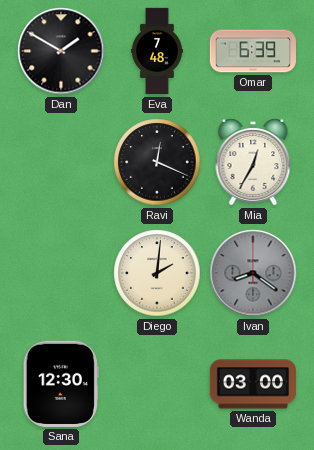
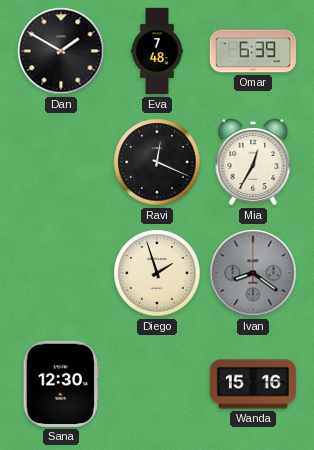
Diego: 2:01 -> 1:57
Wanda: 03:00 -> 15:16
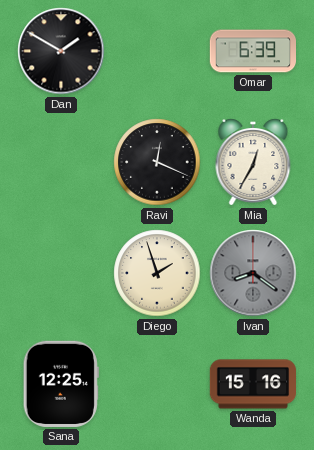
Eva: 7:48 -> none
Sana: 12:30 -> 12:25
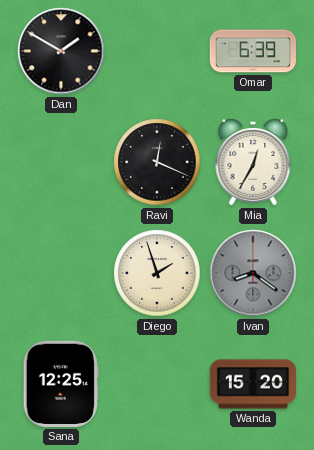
Wanda: 15:16 -> 15:20
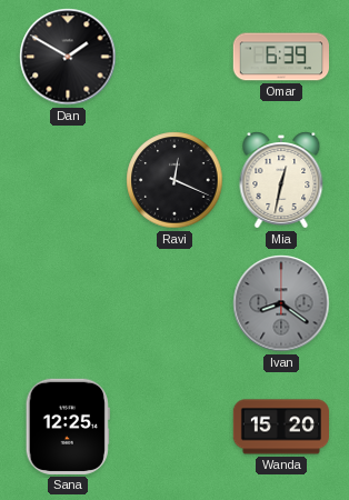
Mia: 12:35 -> 12:32
Diego: 1:57 -> none
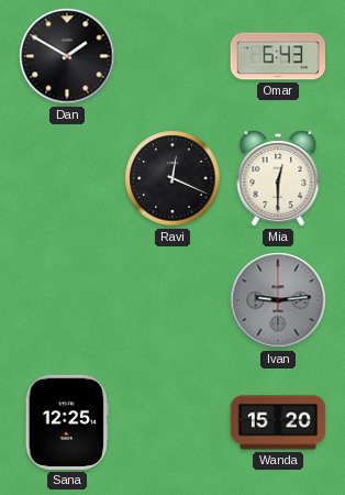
Omar: 6:39 -> 6:43
Mia: 12:32 -> 12:30
Ivan: 8:21 -> 9:14
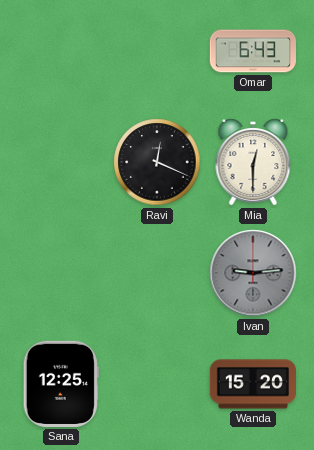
Dan: 1:50 -> none
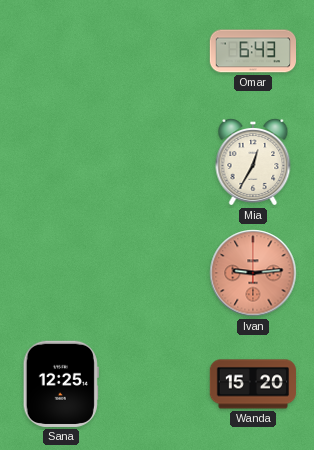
Ravi: 12:19 -> none
Mia: 12:30 -> 12:35
Ivan dial: grey -> salmon
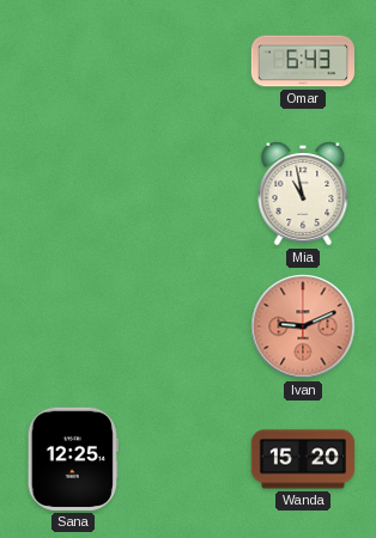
Mia: 12:35 -> 10:58
Ivan: 9:14 -> 9:11
